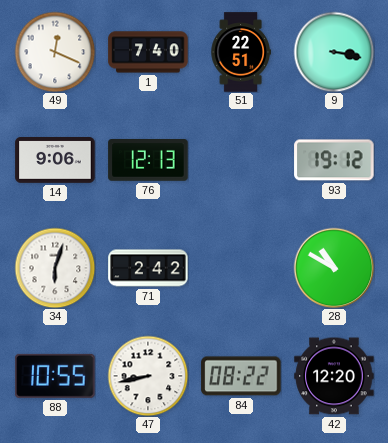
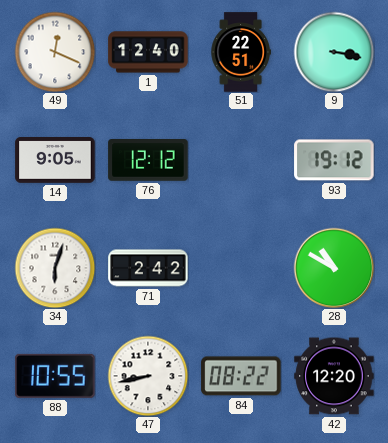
1: 7:40 -> 12:40
14: 9:06 -> 9:05
76: 12:13 -> 12:12
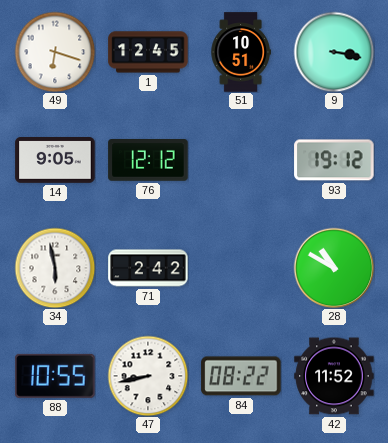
49: 12:19 -> 6:18
1: 12:40 -> 12:45
51: 22:51 -> 10:51
34: 6:03 -> 5:58
42: 12:20 -> 11:52
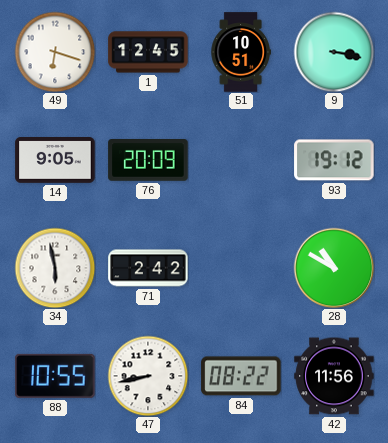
76: 12:12 -> 20:09
42: 11:52 -> 11:56
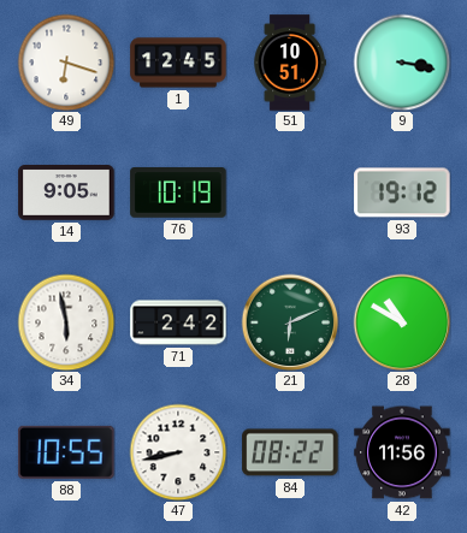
76: 20:09 -> 10:19
21: none -> 6:11
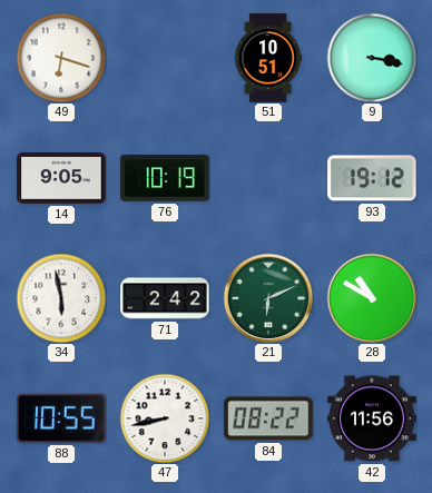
1: 12:45 -> none
